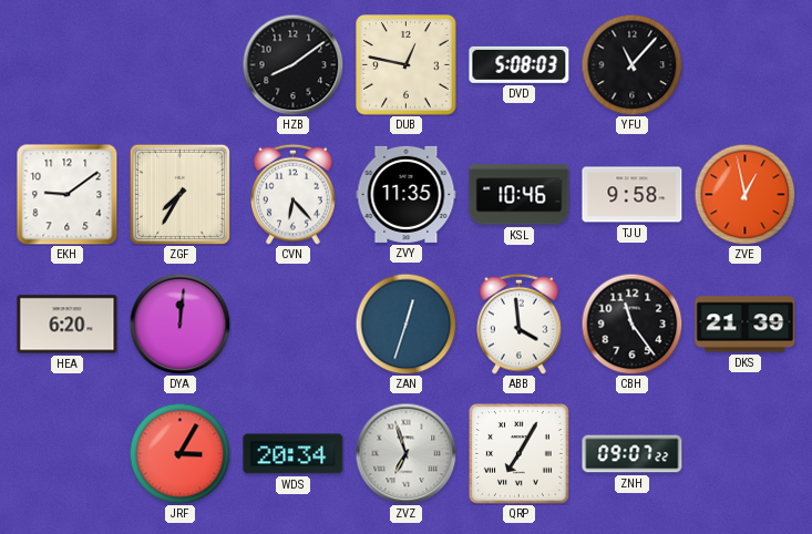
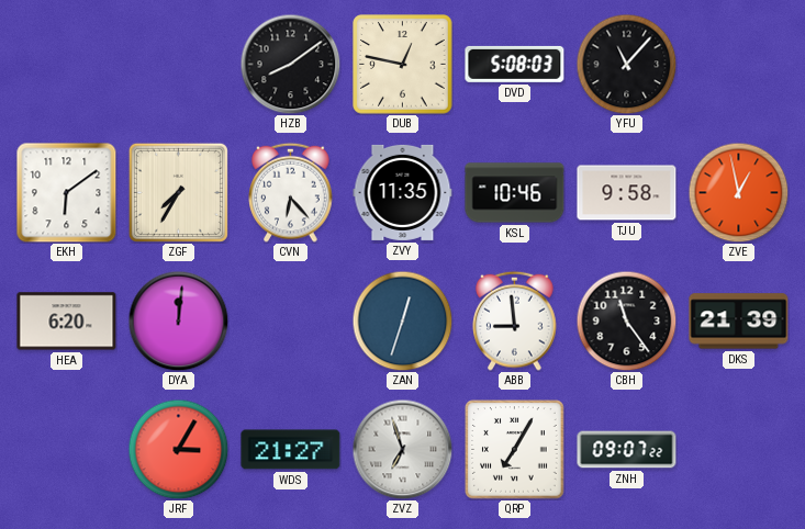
EKH: 9:09 -> 6:09
ABB: 3:59 -> 8:59
WDS: 20:34 -> 21:27
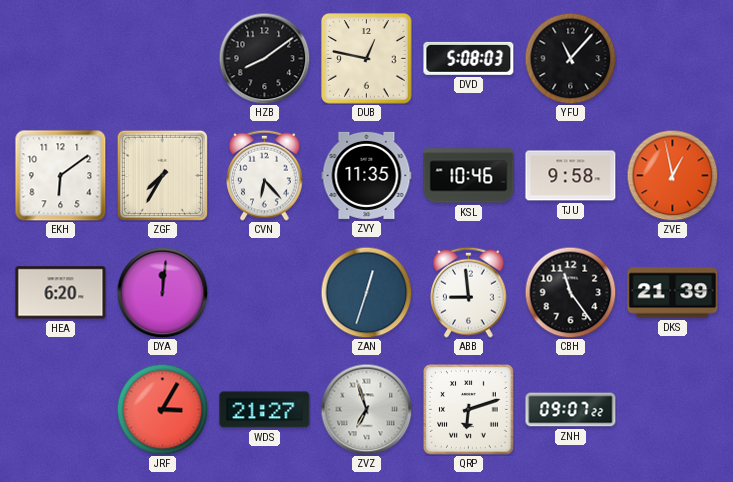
QRP: 7:05 -> 6:12
